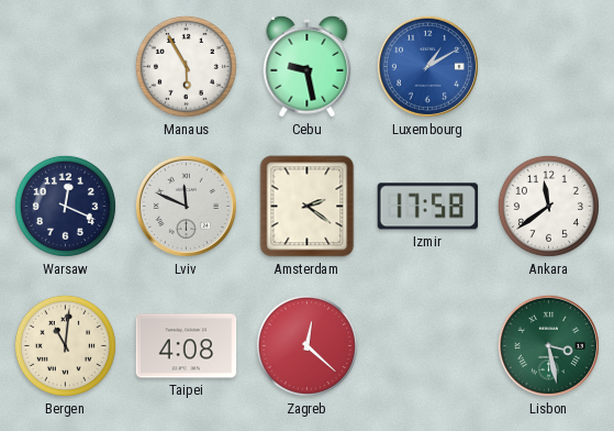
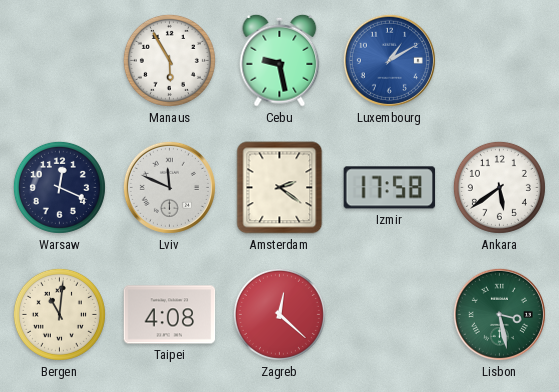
Ankara: 11:39 -> 5:39
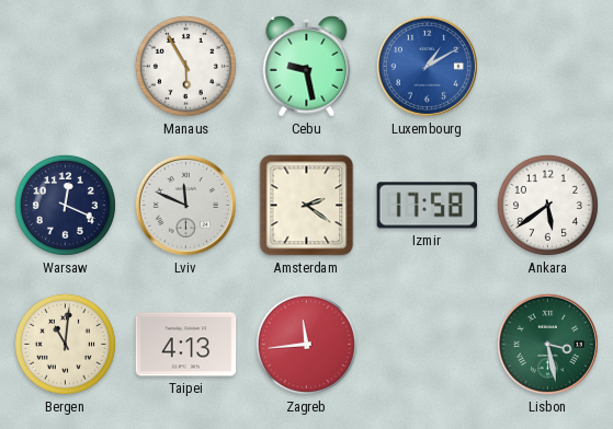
Taipei: 4:08 -> 4:13
Zagreb: 12:22 -> 11:44
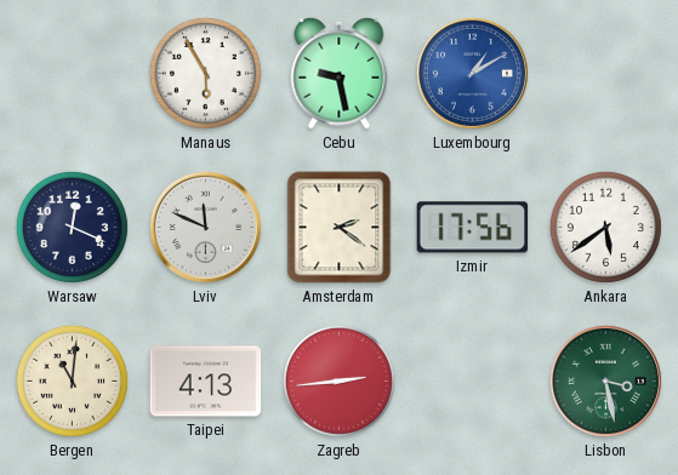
Izmir: 17:58 -> 17:56
Zagreb: 11:44 -> 2:44
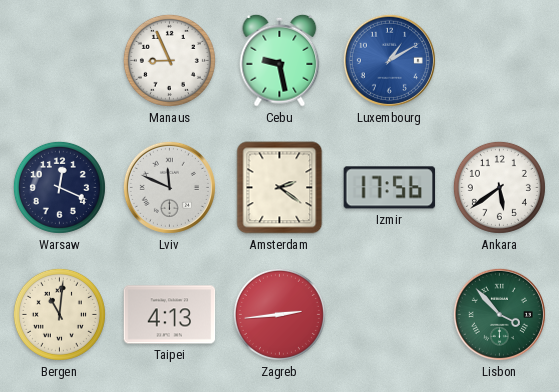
Manaus: 5:55 -> 8:56
Lisbon: 3:28 -> 3:53
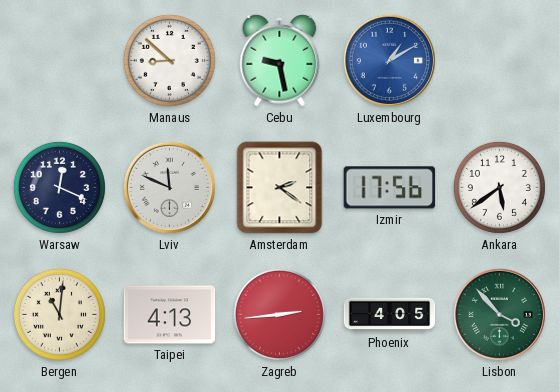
Manaus: 8:56 -> 8:52
Phoenix: none -> 4:05
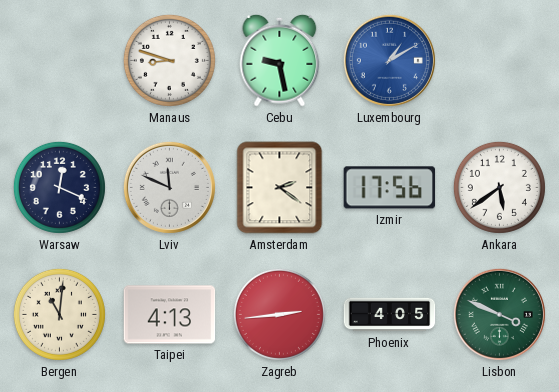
Manaus: 8:52 -> 8:48
Lisbon: 3:53 -> 3:49
